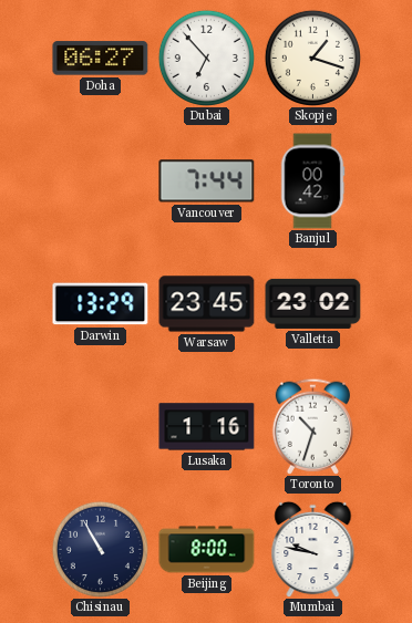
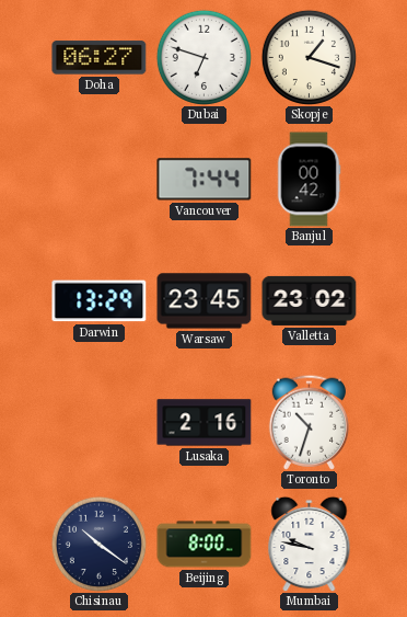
Dubai: 6:53 -> 6:48
Lusaka: 1:16 -> 2:16
Chisinau: 10:55 -> 10:21
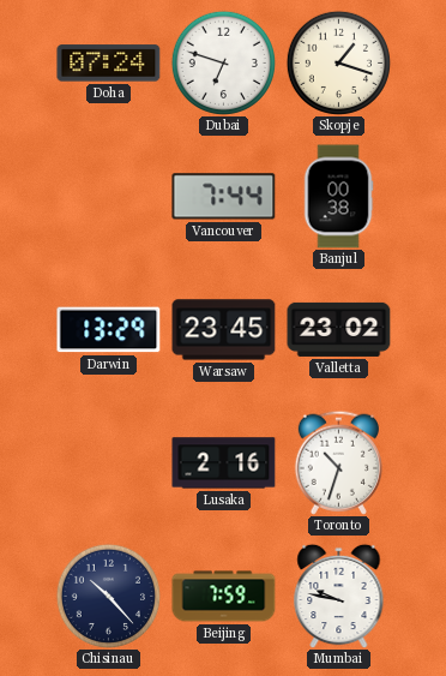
Doha: 06:27 -> 07:24
Banjul: 00:42 -> 00:38
Chisinau: 10:21 -> 10:23
Beijing: 8:00 -> 7:59
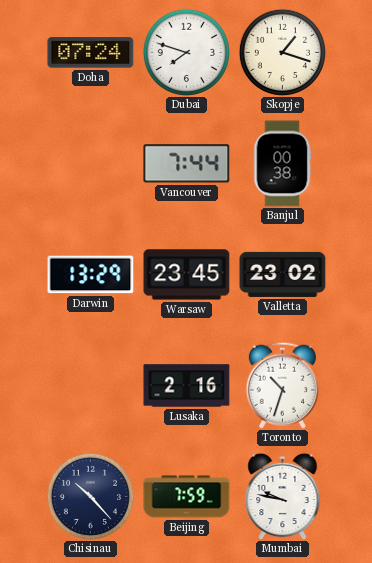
Dubai: 6:48 -> 7:48
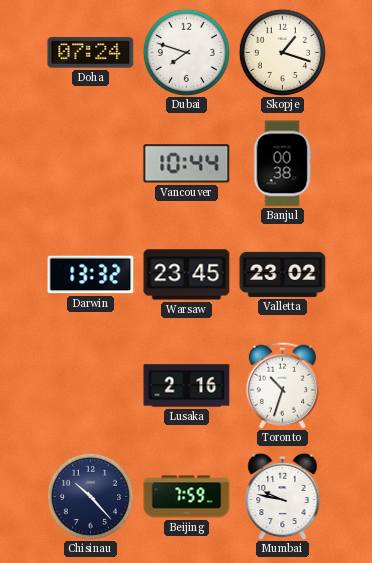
Vancouver: 7:44 -> 10:44
Darwin: 13:29 -> 13:32
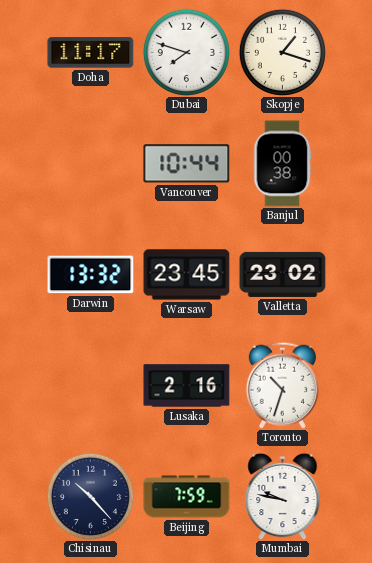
Doha: 07:24 -> 11:17
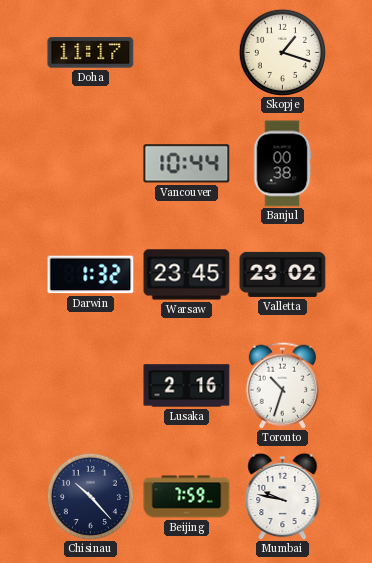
Dubai: 7:48 -> none
Darwin: 13:32 -> 1:32
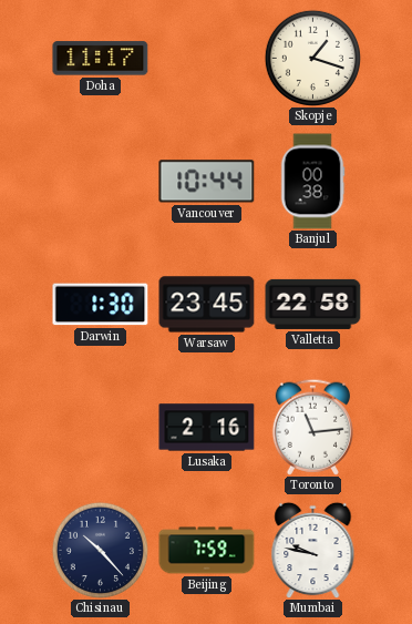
Darwin: 1:32 -> 1:30
Valletta: 23:02 -> 22:58
Toronto: 10:33 -> 11:14
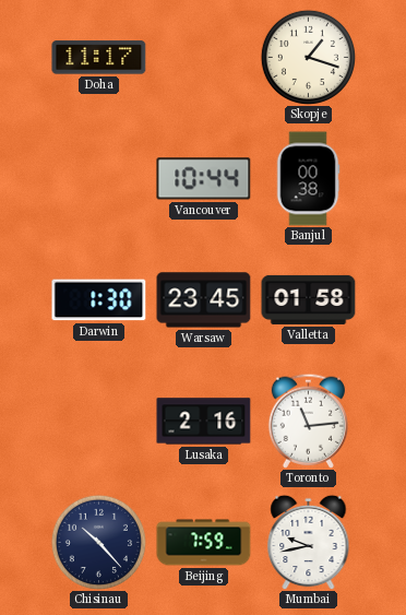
Valletta: 22:58 -> 01:58
Mumbai: 9:47 -> 9:43
